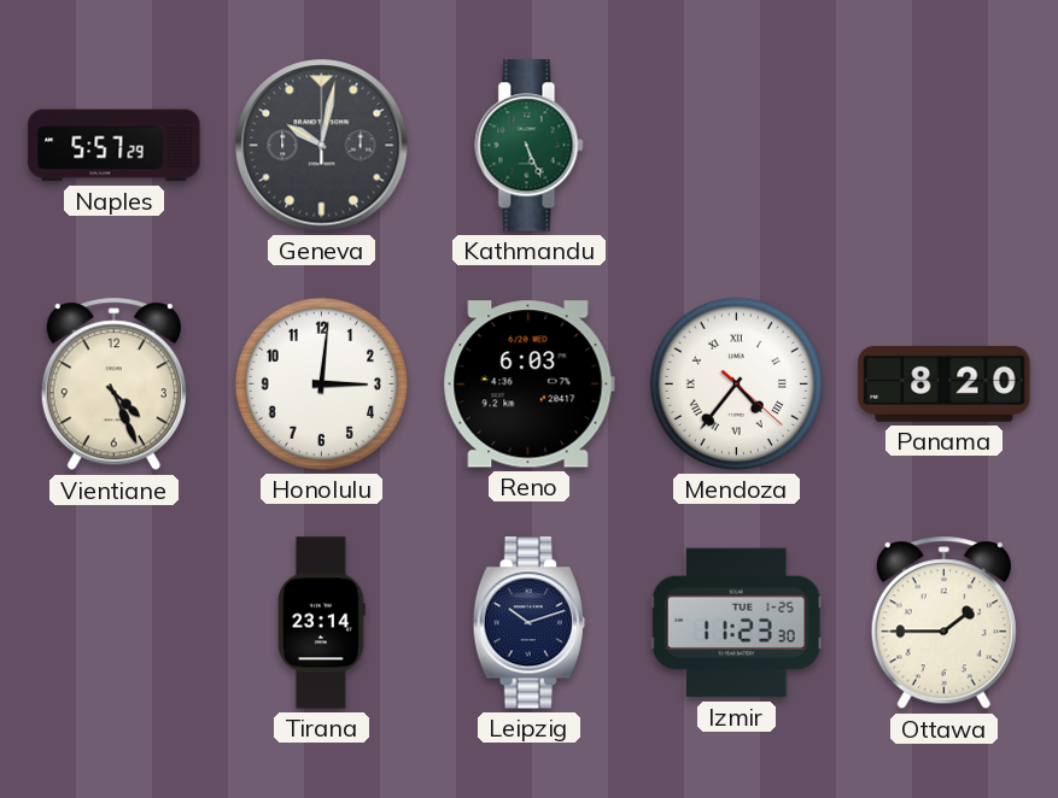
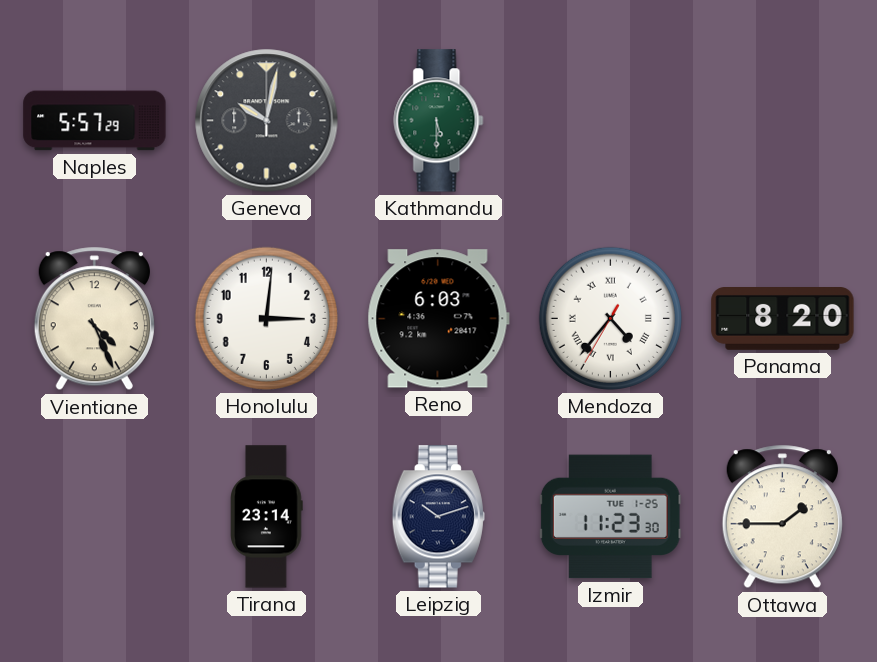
Kathmandu: 5:26 -> 5:30
Mendoza: 4:36:22 -> 4:36:35
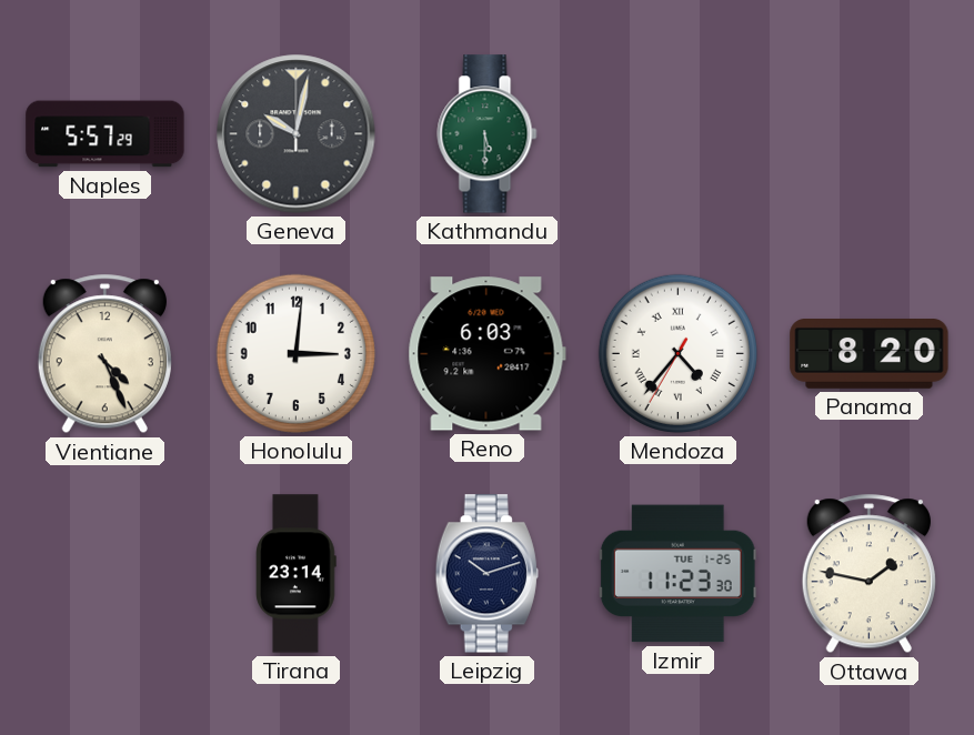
Ottawa: 1:45 -> 1:47
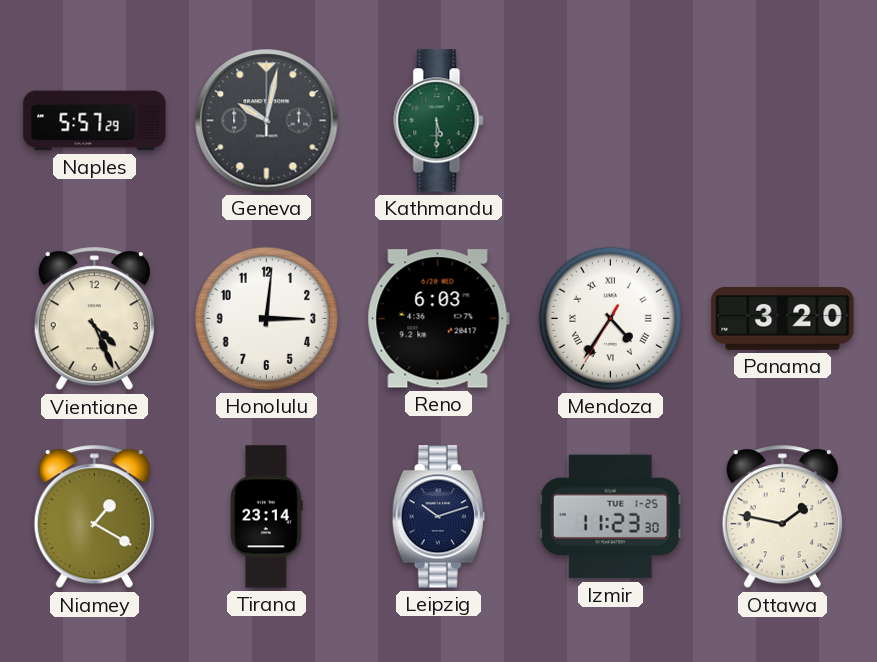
Mendoza: 4:36 -> 4:35
Panama: 8:20 -> 3:20
Niamey: none -> 1:20
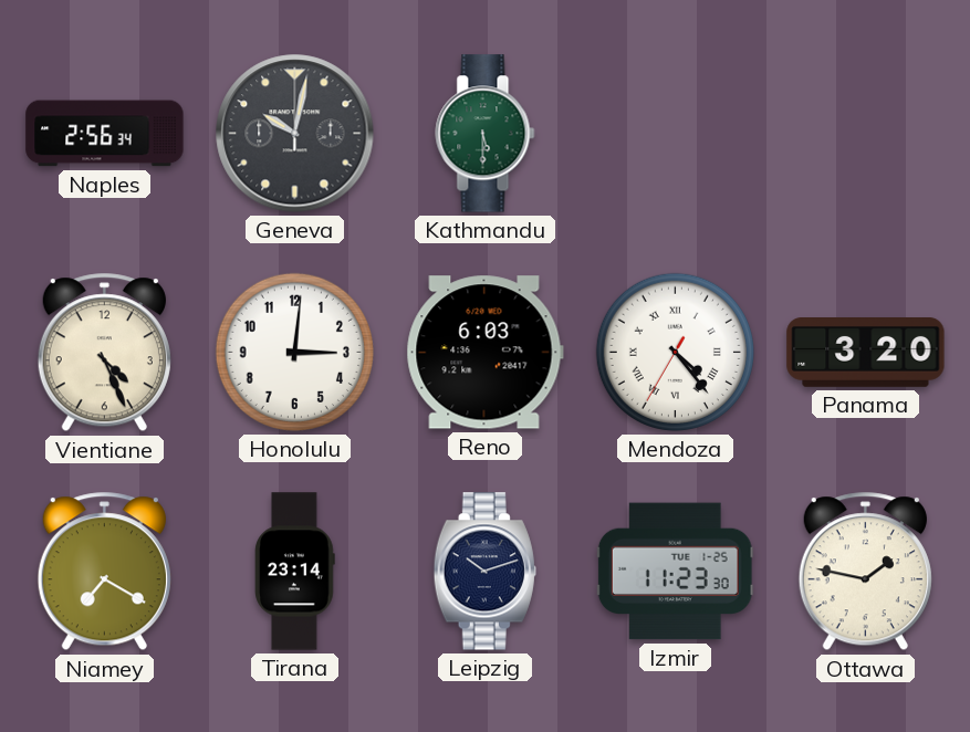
Naples: 5:57 -> 2:56
Mendoza: 4:35 -> 4:23
Niamey: 1:20 -> 7:20
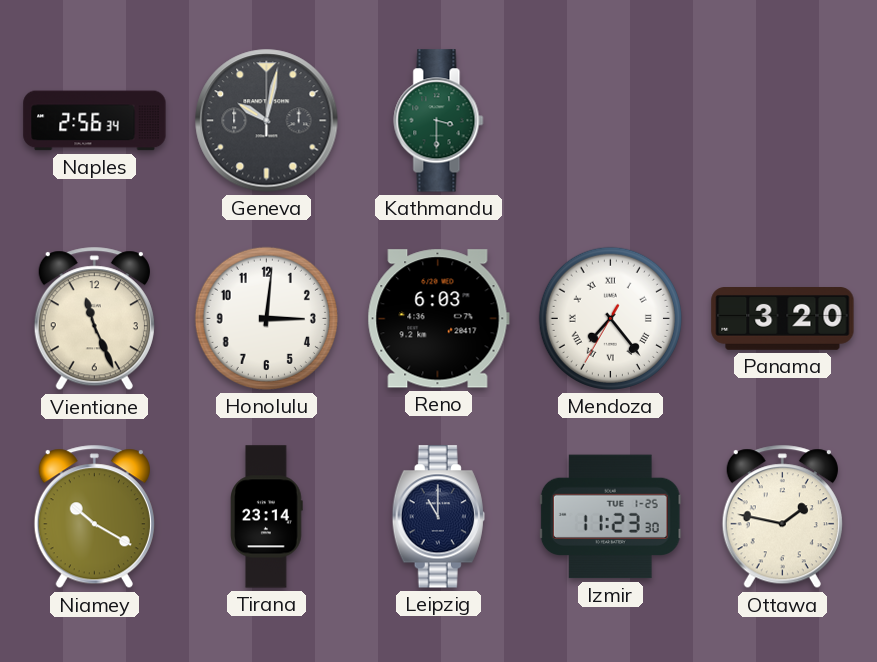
Kathmandu: 5:30 -> 3:30
Vientiane: 4:26 -> 11:26
Mendoza: 4:23 -> 7:23
Niamey: 7:20 -> 10:20
Leipzig: 10:12 -> 11:00
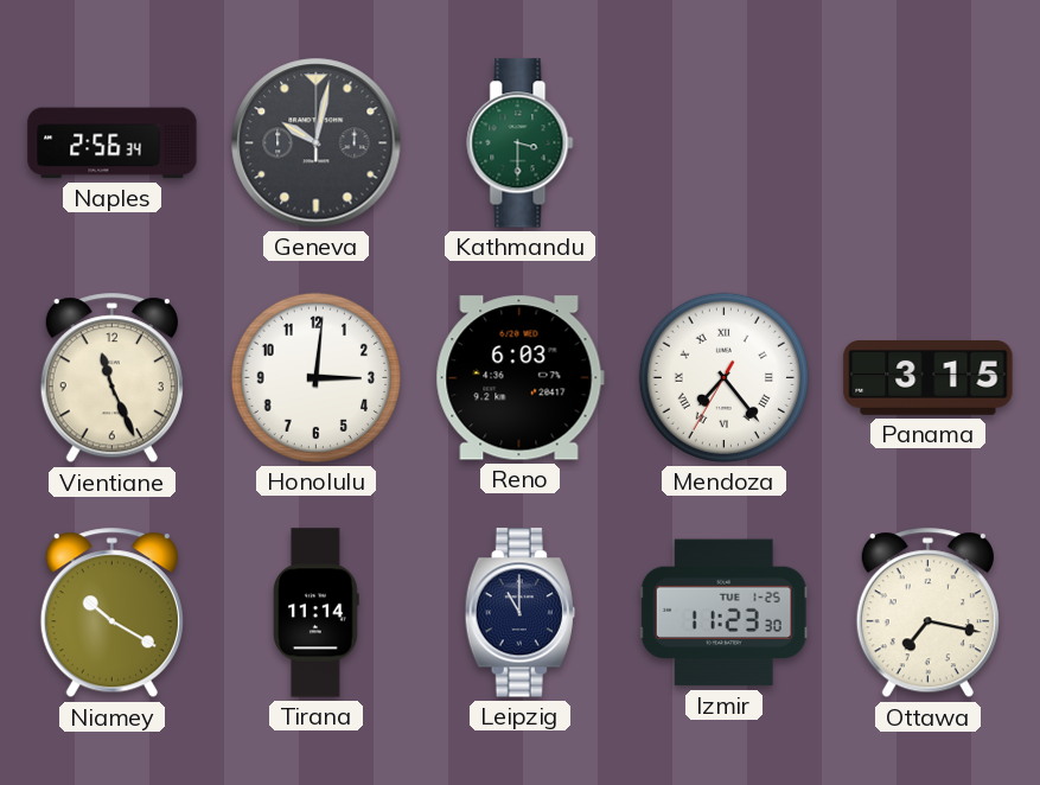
Panama: 3:20 -> 3:15
Tirana: 23:14 -> 11:14
Ottawa: 1:47 -> 7:17
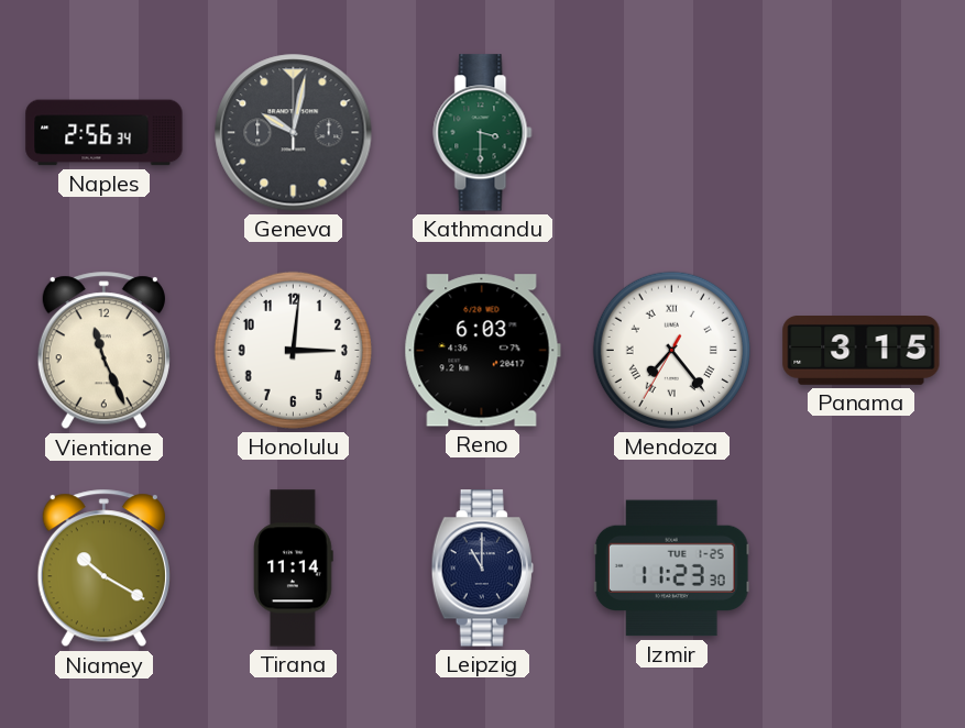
Ottawa: 7:17 -> none
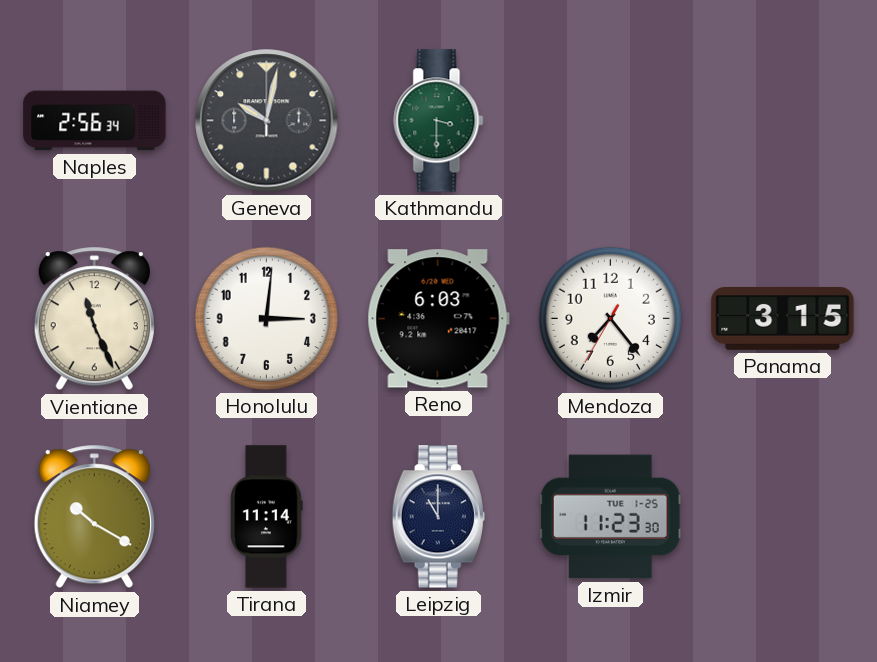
Mendoza numerals: Roman -> Arabic
